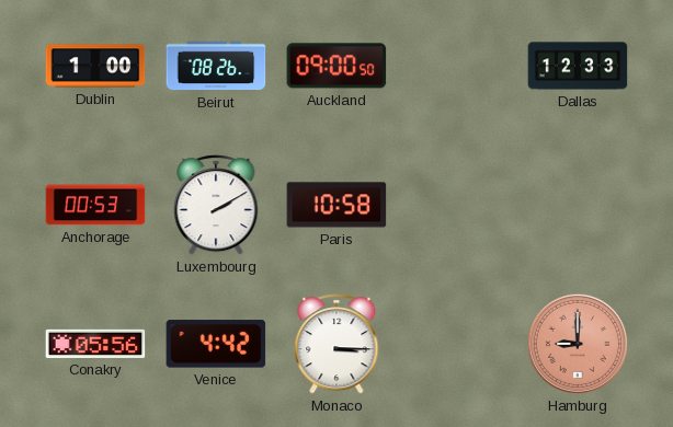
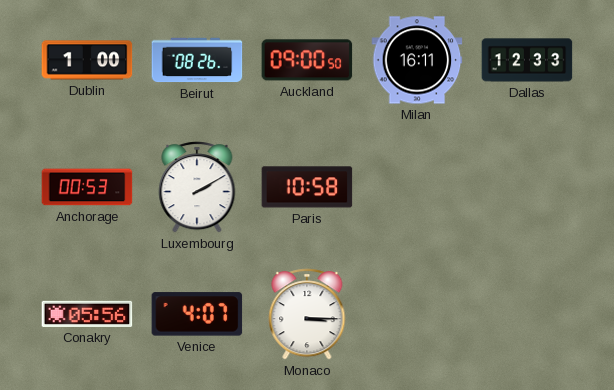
Milan: none -> 16:11
Venice: 4:42 -> 4:07
Hamburg: 9:00 -> none
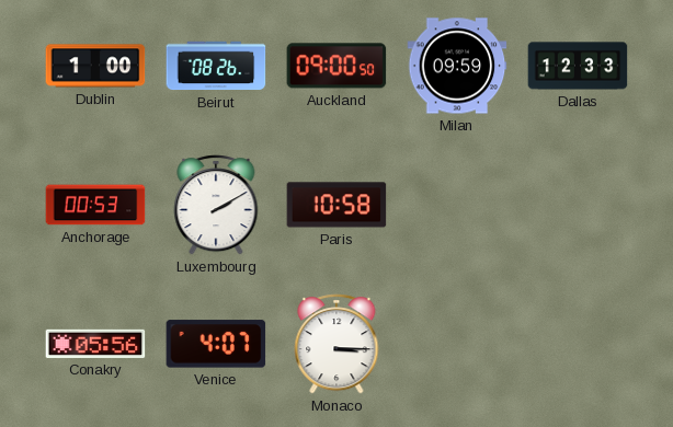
Milan: 16:11 -> 09:59
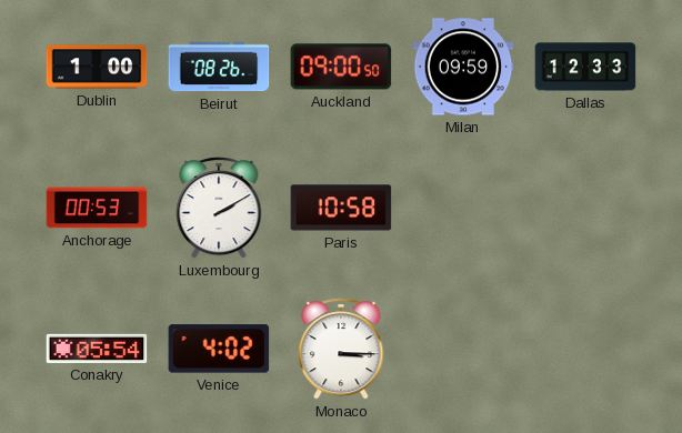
Conakry: 05:56 -> 05:54
Venice: 4:07 -> 4:02
